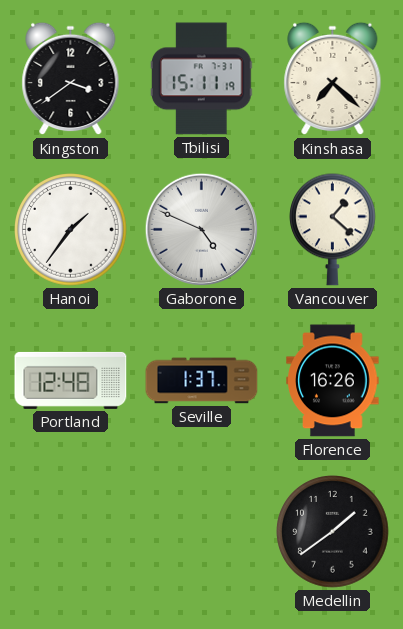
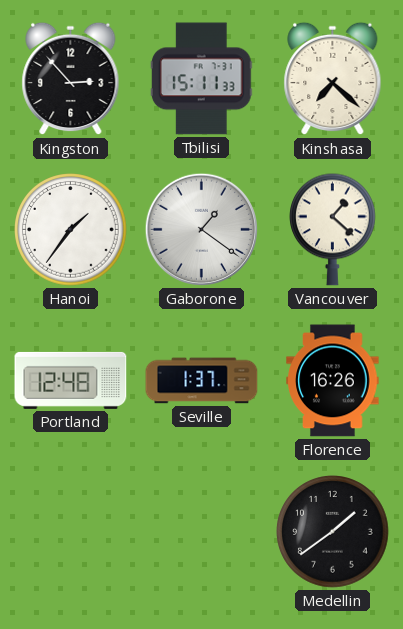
Kingston: 3:39 -> 2:53
Tbilisi: 15:11:19 -> 15:11:33
Gaborone: 4:49 -> 1:21
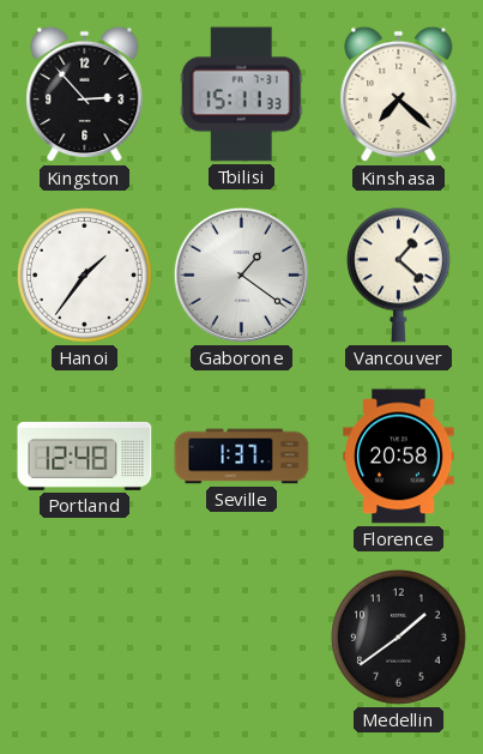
Florence: 16:26 -> 20:58
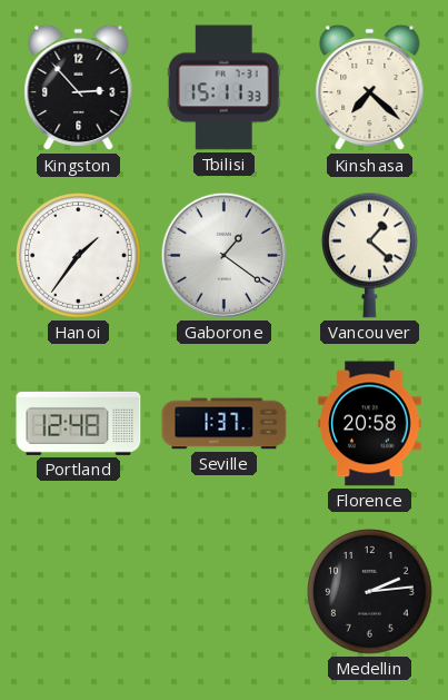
Medellin: 1:39 -> 2:14
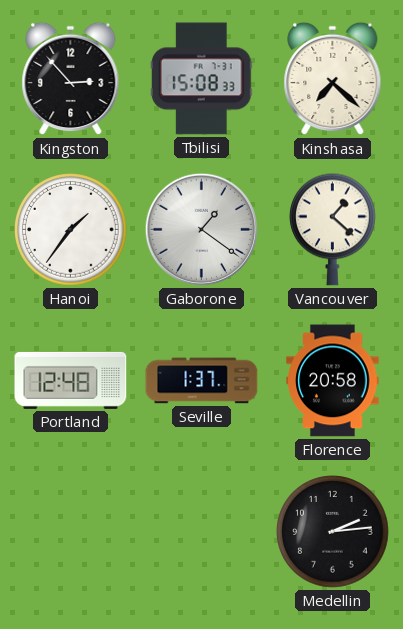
Tbilisi: 15:11 -> 15:08
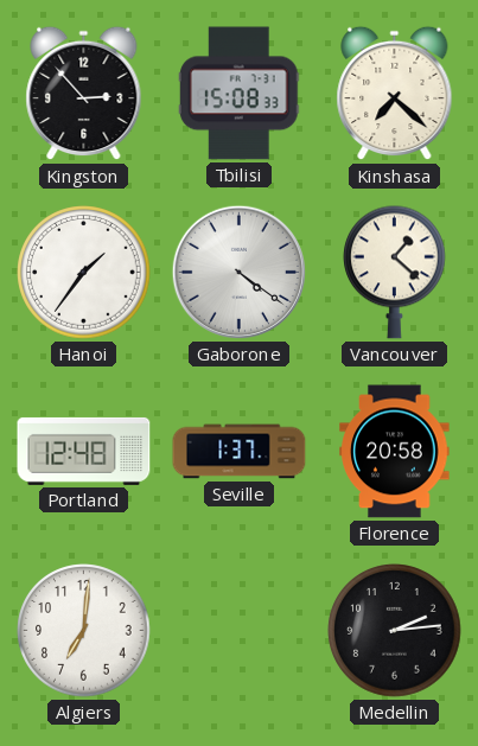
Gaborone: 1:21 -> 4:21
Algiers: none -> 7:01
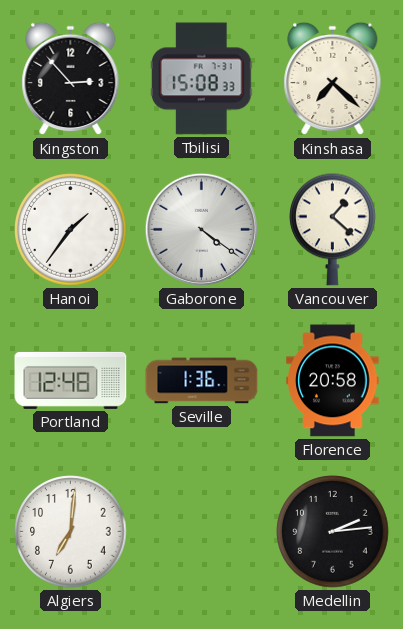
Seville: 1:37 -> 1:36
